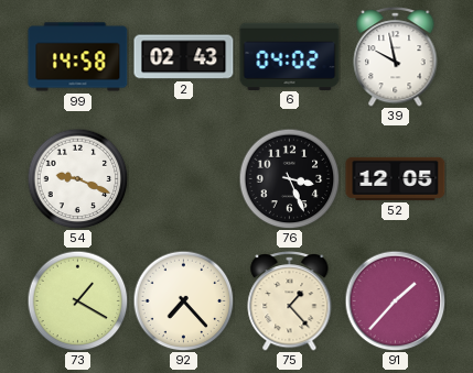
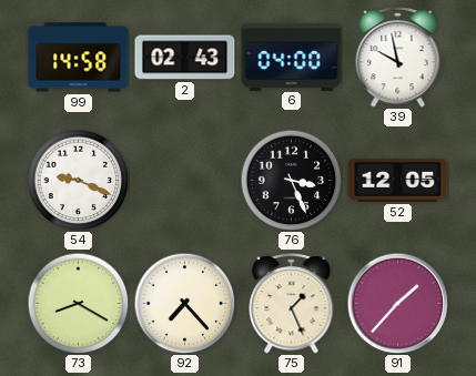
6: 04:02 -> 04:00
73: 1:20 -> 8:20
75: 1:23 -> 1:26
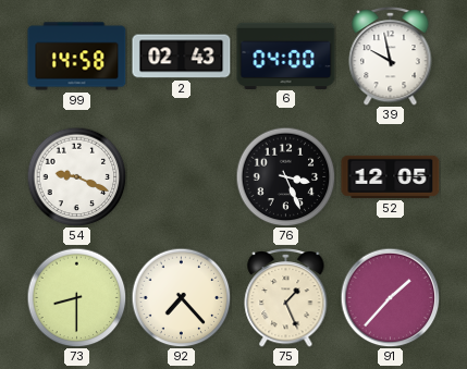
73: 8:20 -> 8:30
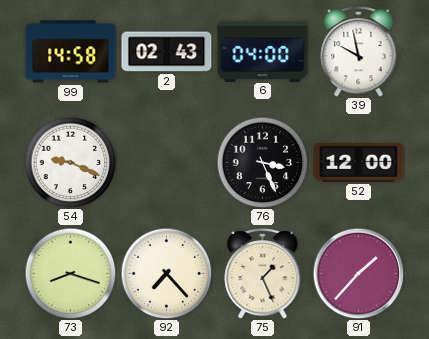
52: 12:05 -> 12:00
73: 8:30 -> 8:18
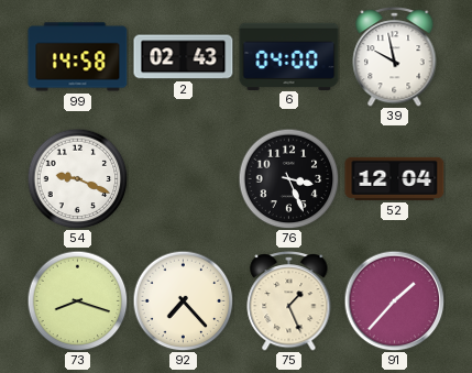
52: 12:00 -> 12:04
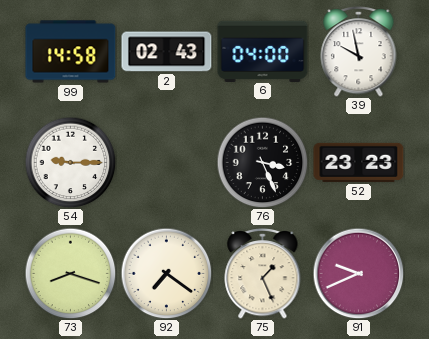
54: 9:19 -> 9:15
52: 12:04 -> 23:23
92: 7:23 -> 7:21
91: 1:37 -> 9:41
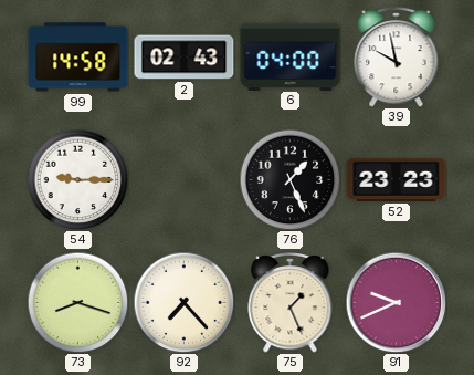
76: 3:26 -> 1:26
92: 7:21 -> 7:23
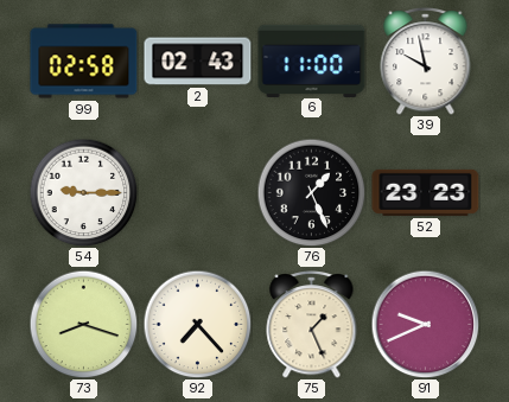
99: 14:58 -> 02:58
6: 04:00 -> 11:00
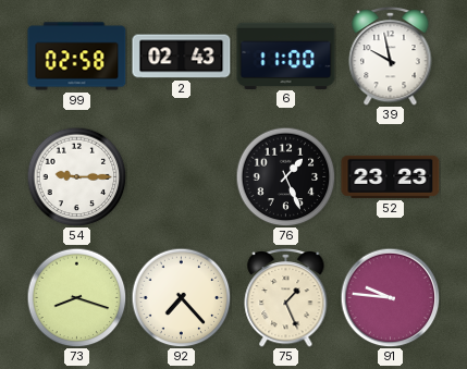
91: 9:41 -> 9:46
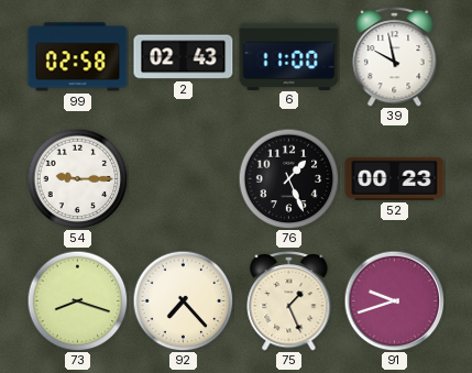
52: 23:23 -> 00:23
91: 9:46 -> 9:42
